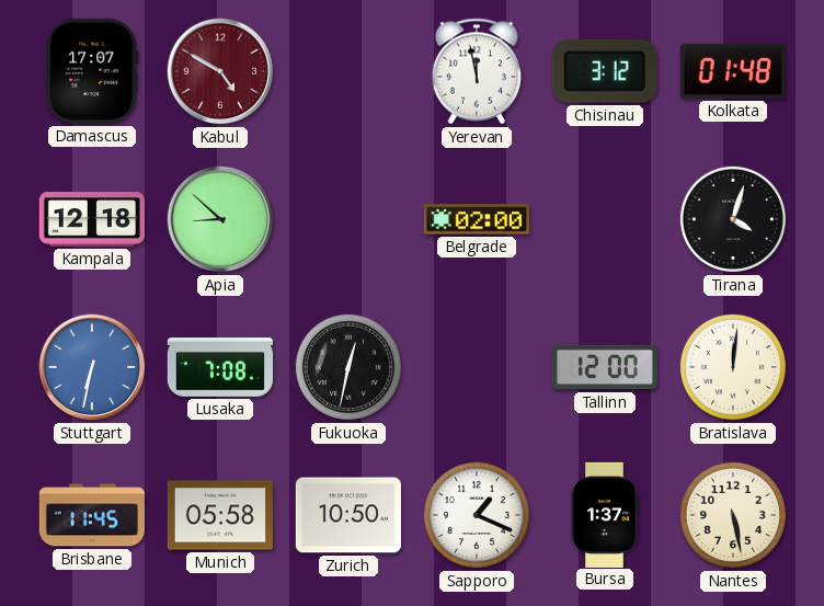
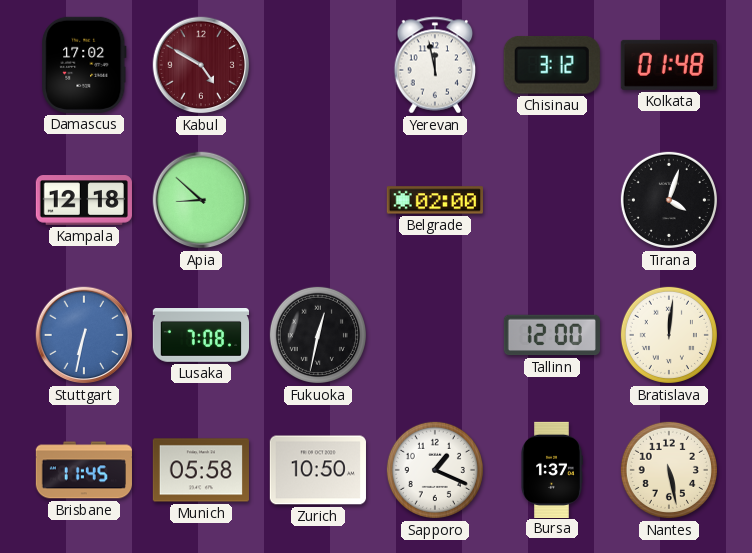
Damascus: 17:07 -> 17:02
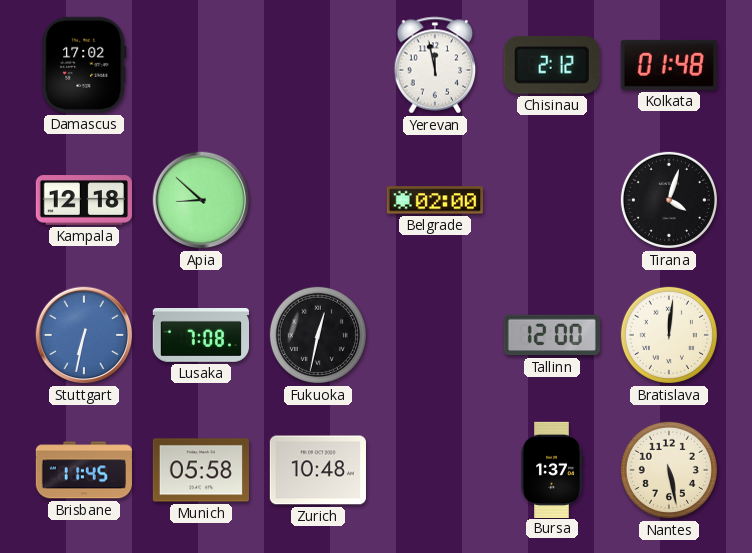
Kabul: 4:50 -> none
Chisinau: 3:12 -> 2:12
Zurich: 10:50 -> 10:48
Sapporo: 1:19 -> none
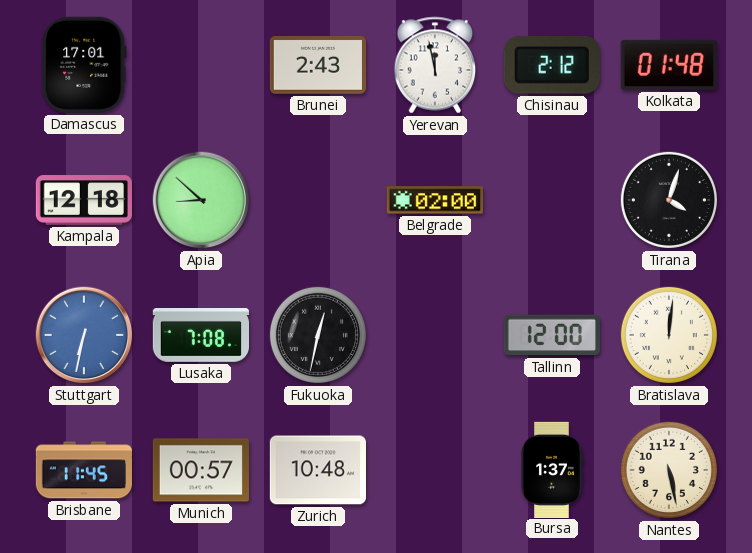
Damascus: 17:02 -> 17:01
Brunei: none -> 2:43
Munich: 05:58 -> 00:57
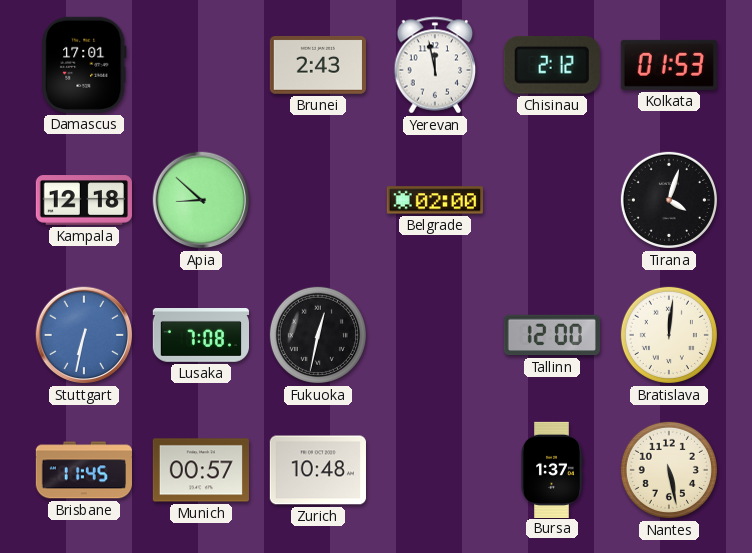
Kolkata: 01:48 -> 01:53
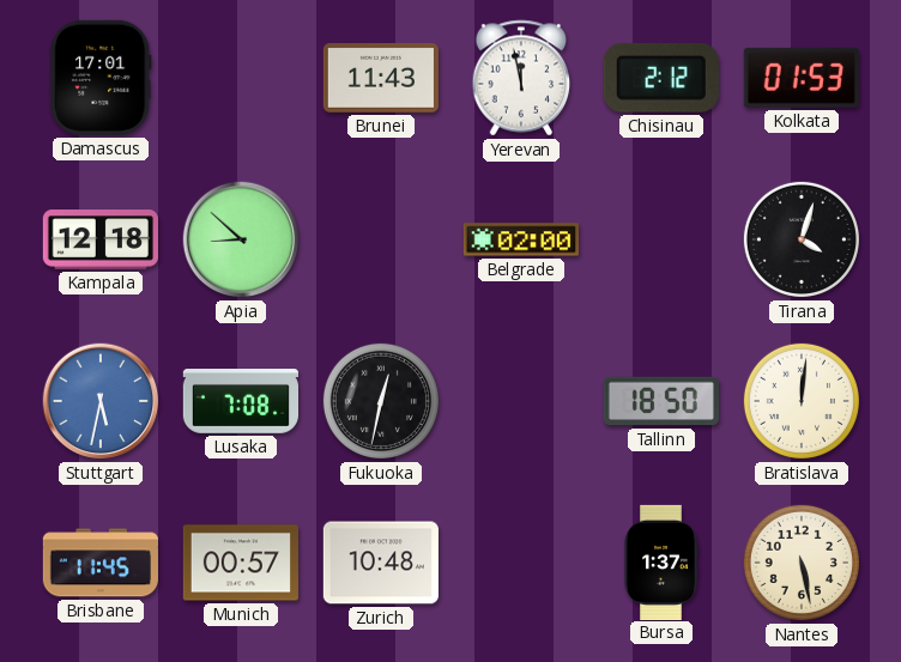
Brunei: 2:43 -> 11:43
Stuttgart: 6:32 -> 5:32
Tallinn: 12:00 -> 18:50
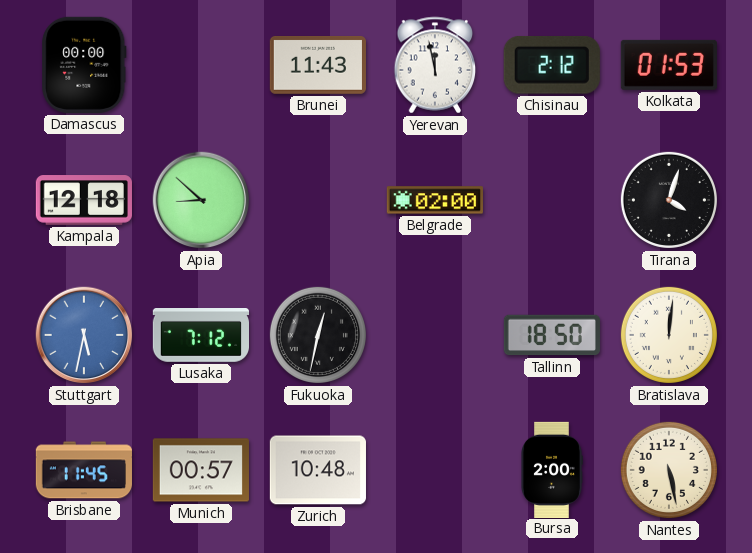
Damascus: 17:01 -> 00:00
Lusaka: 7:08 -> 7:12
Bursa: 1:37 -> 2:00
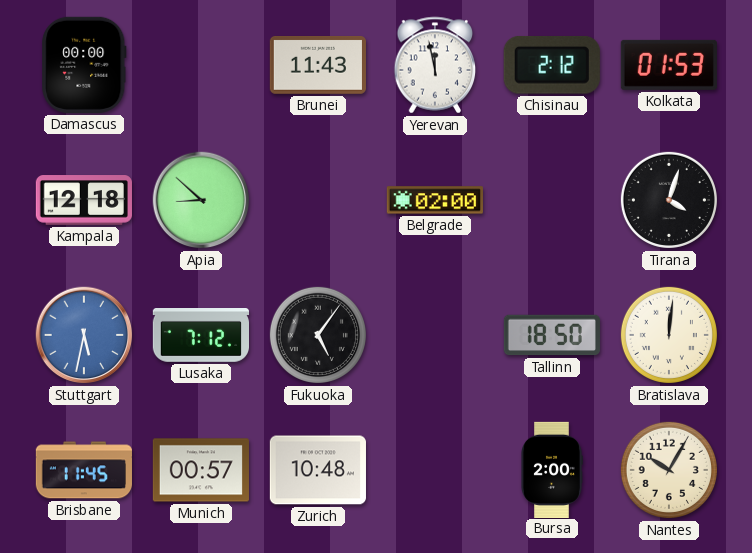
Fukuoka: 12:32 -> 5:06
Nantes: 5:28 -> 10:05
